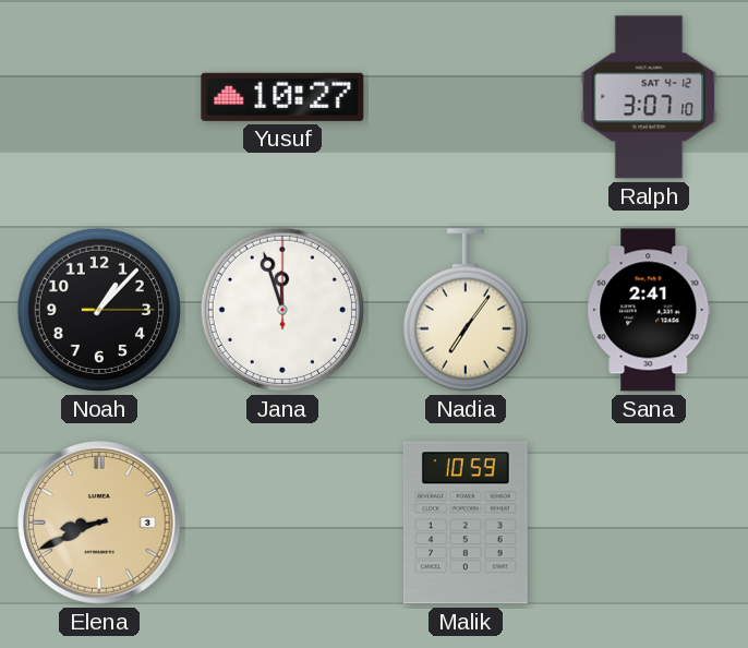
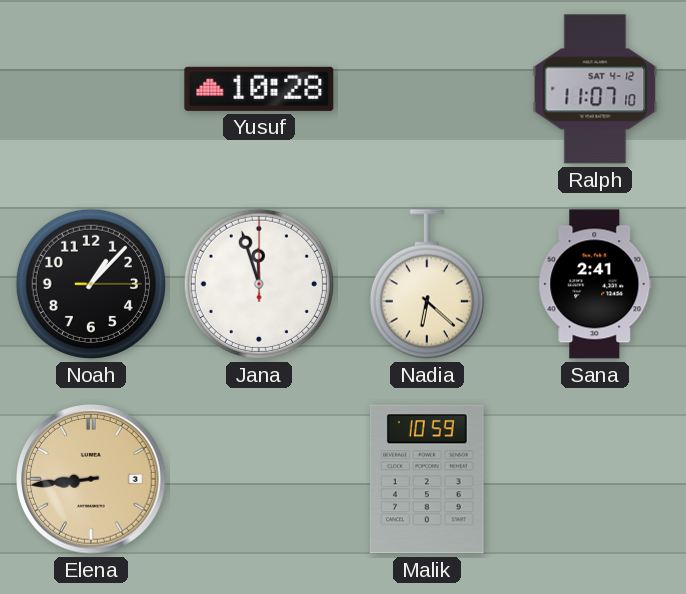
Yusuf: 10:27 -> 10:28
Ralph: 3:07 -> 11:07
Nadia: 7:06 -> 6:22
Elena: 8:41 -> 8:44
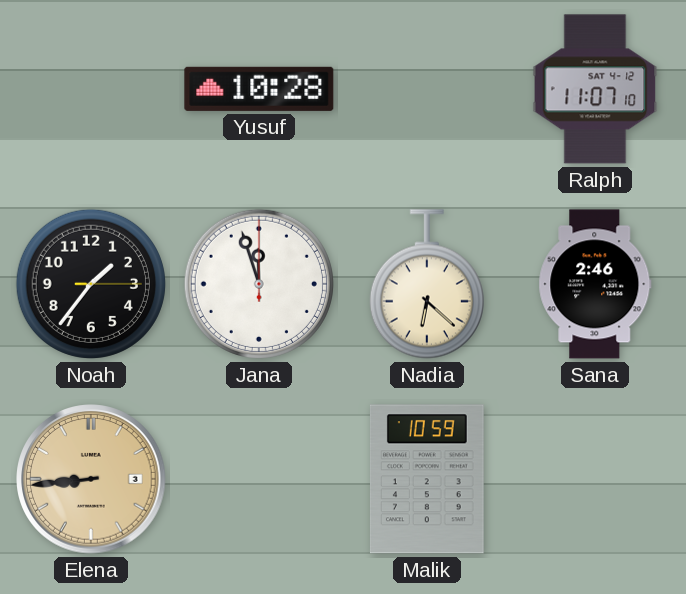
Noah: 1:07 -> 1:36
Sana: 2:41 -> 2:46
